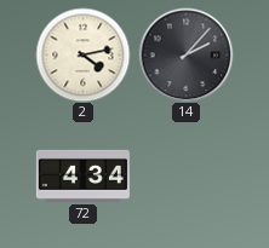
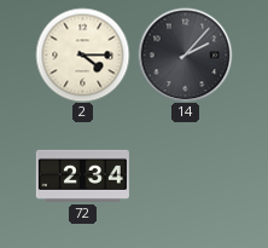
2: 4:13 -> 4:15
72: 4:34 -> 2:34
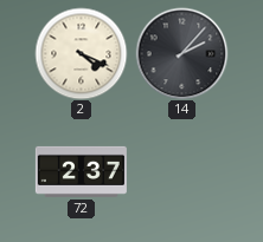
2: 4:15 -> 4:19
72: 2:34 -> 2:37
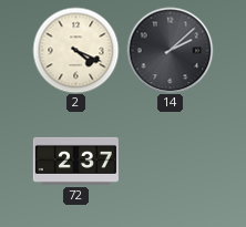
14: 2:07 -> 2:08
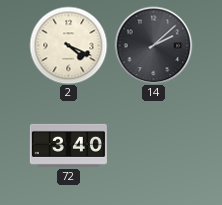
72: 2:37 -> 3:40
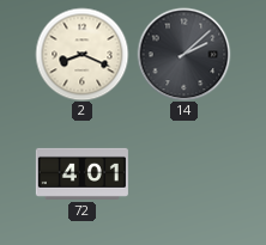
2: 4:19 -> 8:19
72: 3:40 -> 4:01
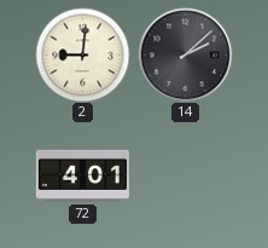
2: 8:19 -> 9:01
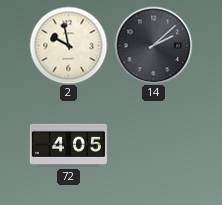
2: 9:01 -> 9:58
72: 4:01 -> 4:05
